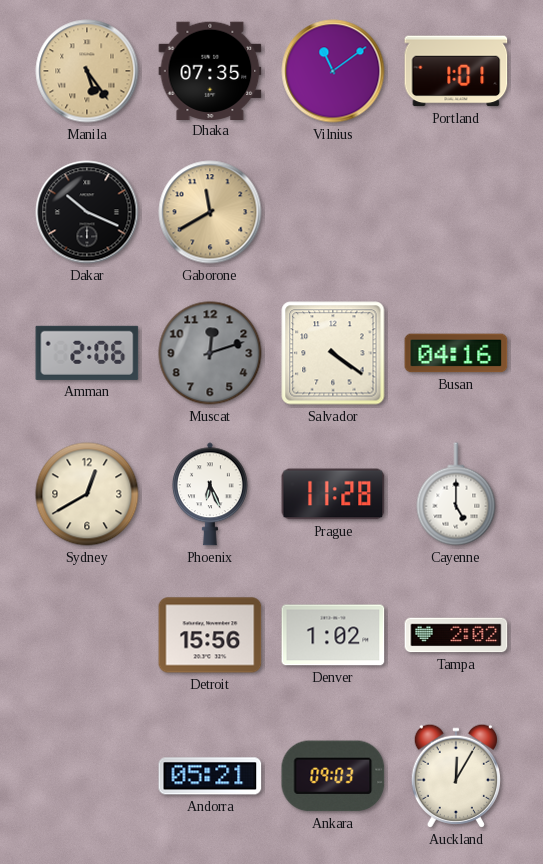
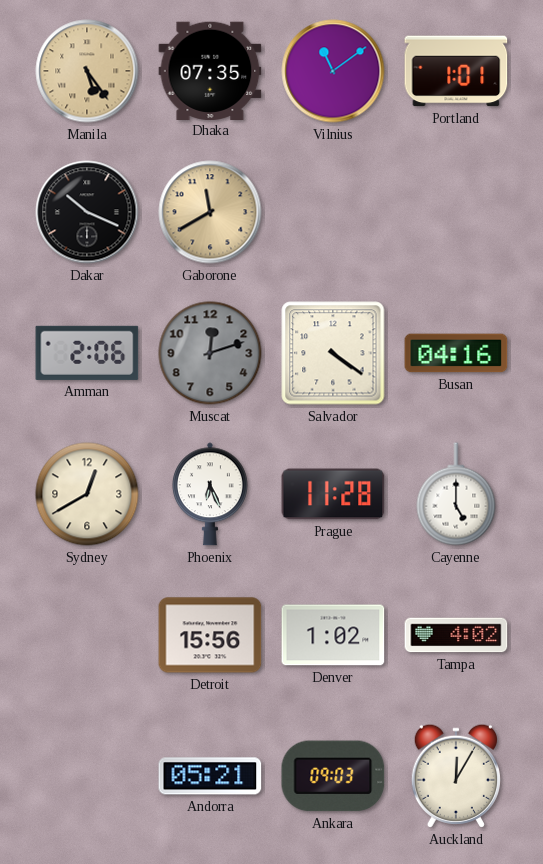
Tampa: 2:02 -> 4:02
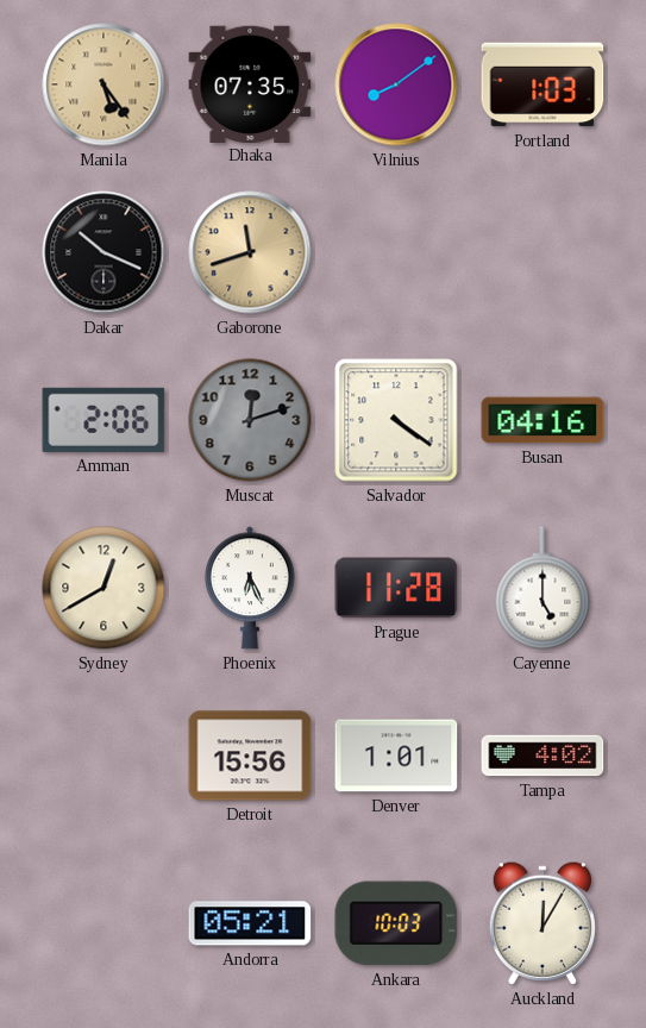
Vilnius: 11:09 -> 8:09
Portland: 1:01 -> 1:03
Gaborone: 11:40 -> 11:42
Denver: 1:02 -> 1:01
Ankara: 09:03 -> 10:03
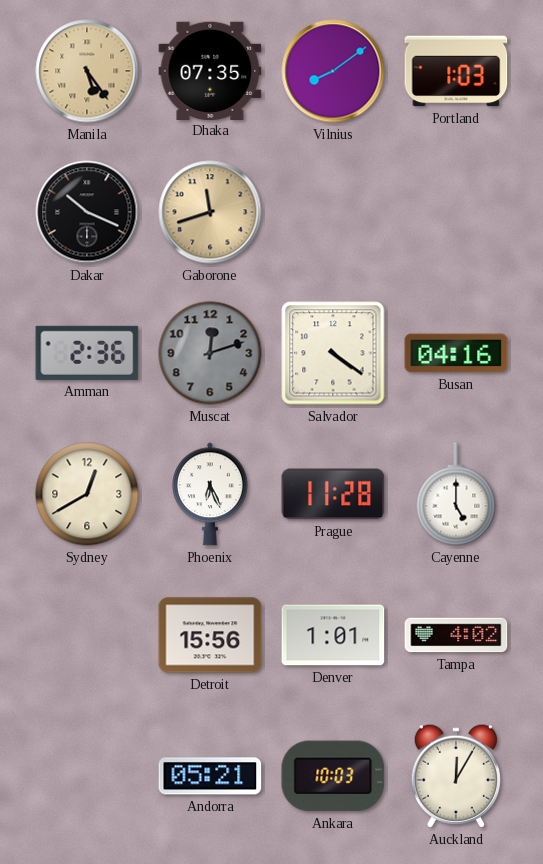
Amman: 2:06 -> 2:36
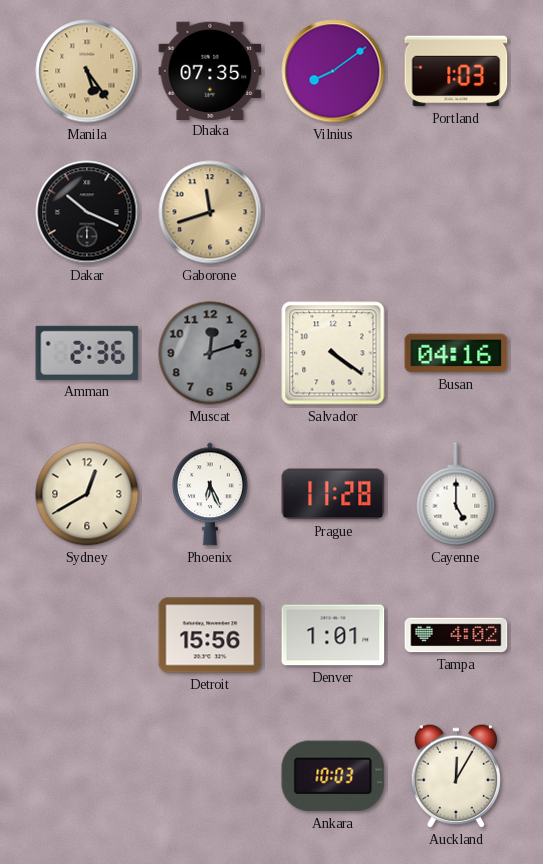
Andorra: 05:21 -> none
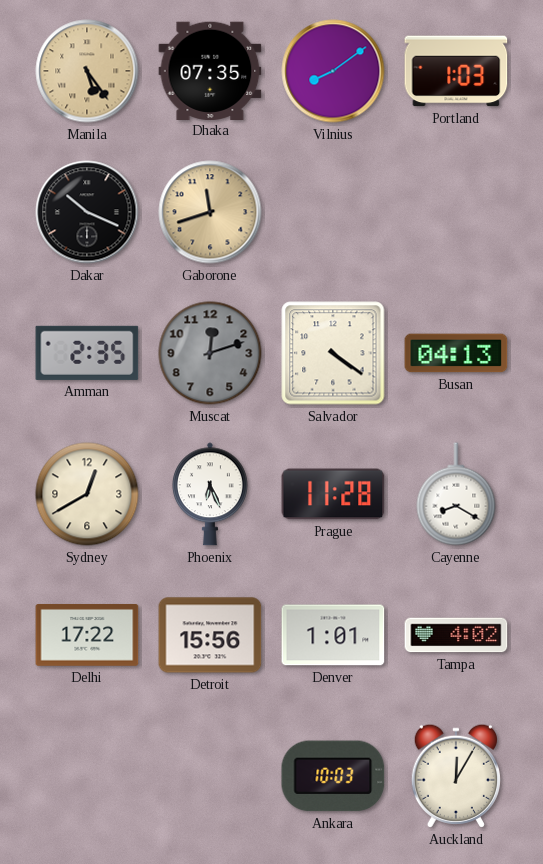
Amman: 2:36 -> 2:35
Busan: 04:16 -> 04:13
Cayenne: 5:00 -> 8:20
Delhi: none -> 17:22
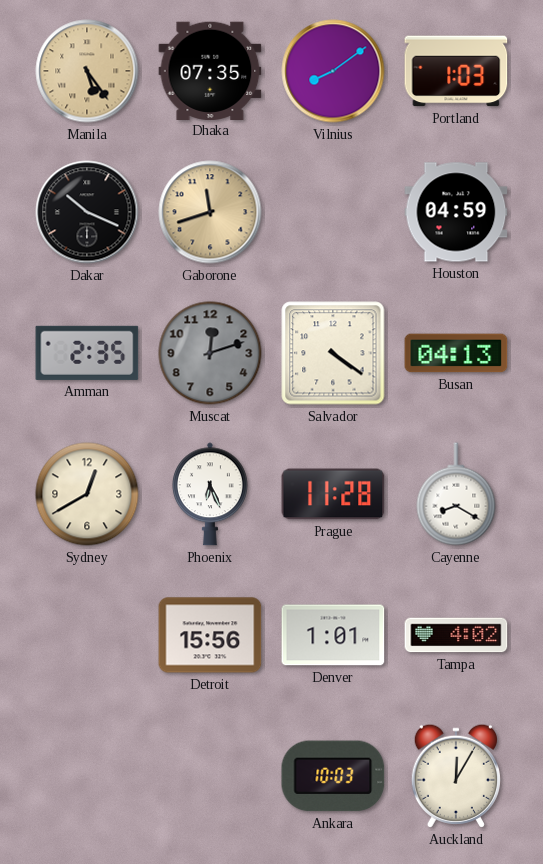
Houston: none -> 04:59
Delhi: 17:22 -> none
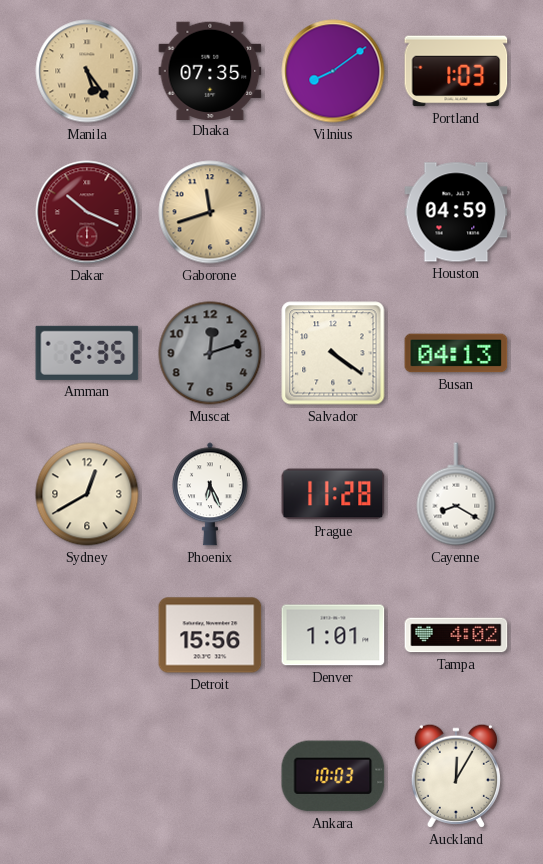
Dakar dial: black -> burgundy
